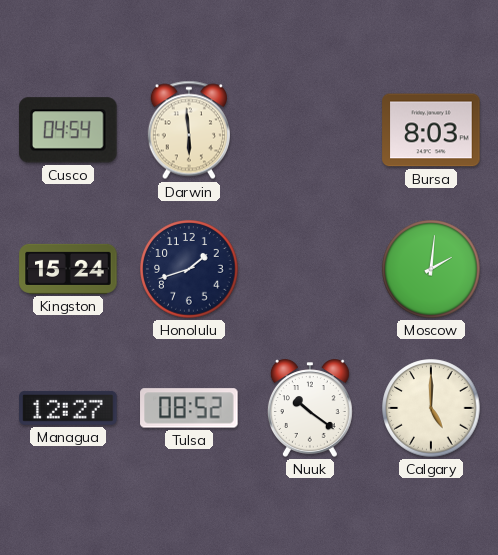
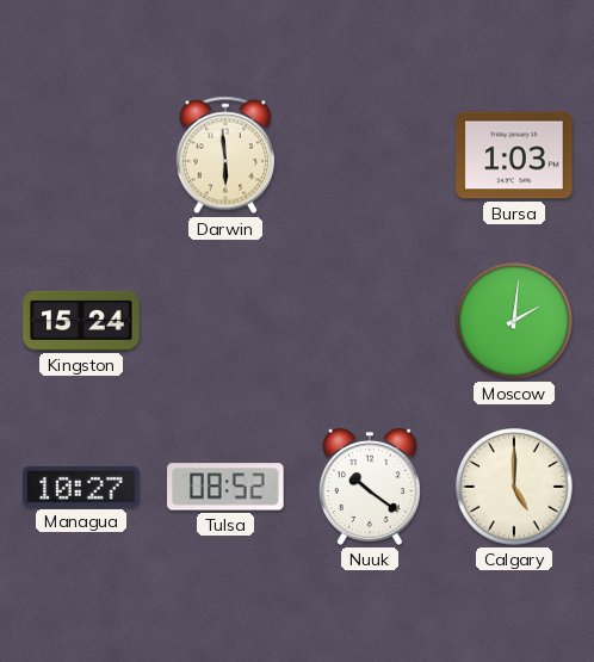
Cusco: 04:54 -> none
Bursa: 8:03 -> 1:03
Honolulu: 1:42 -> none
Managua: 12:27 -> 10:27
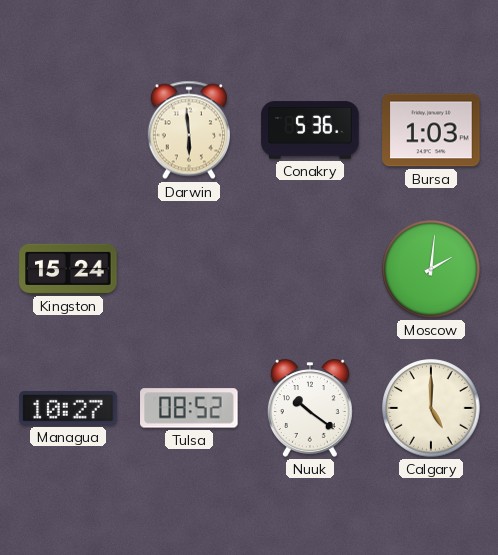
Conakry: none -> 5:36
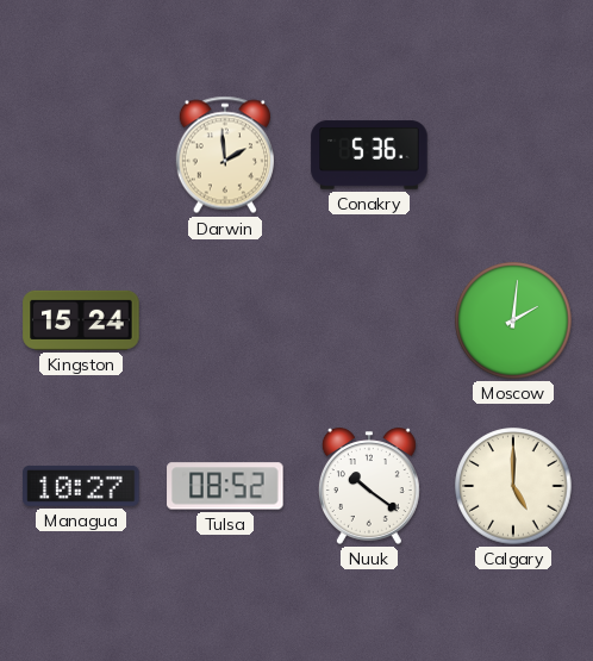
Darwin: 5:59 -> 1:59
Bursa: 1:03 -> none
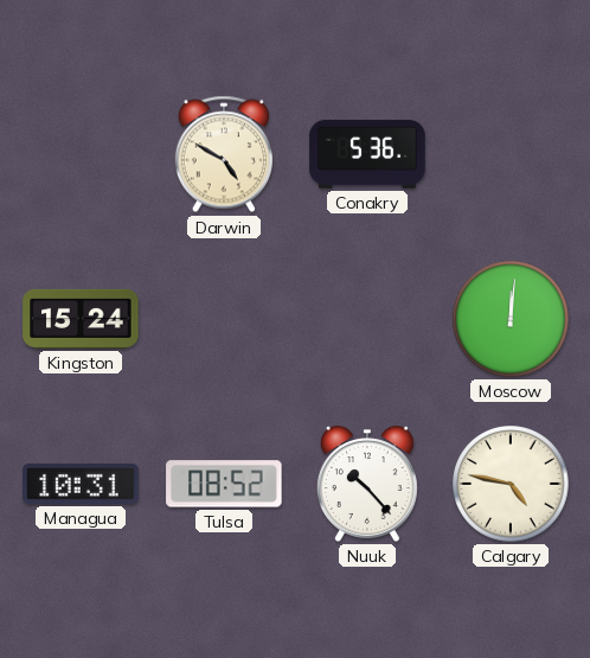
Darwin: 1:59 -> 4:50
Moscow: 2:01 -> 12:01
Managua: 10:27 -> 10:31
Nuuk: 10:21 -> 10:23
Calgary: 5:00 -> 4:47
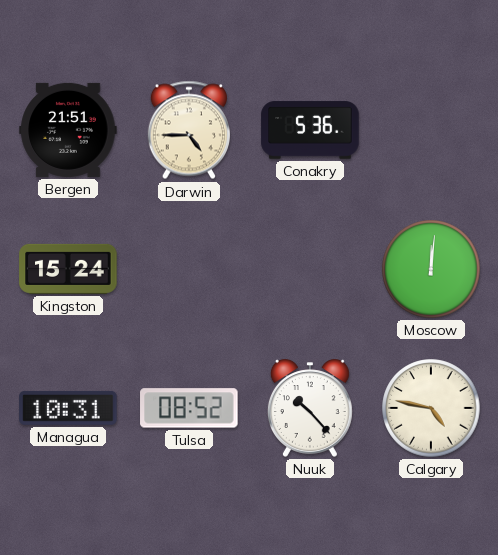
Bergen: none -> 21:51
Darwin: 4:50 -> 4:45
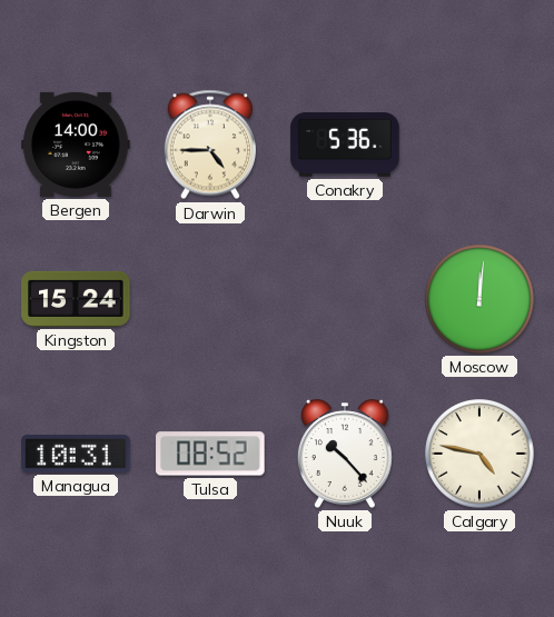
Bergen: 21:51 -> 14:00
